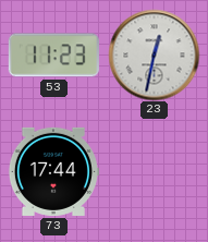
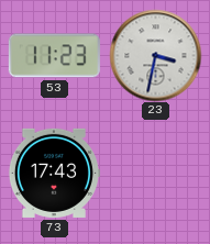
23: 12:32 -> 3:32
73: 17:44 -> 17:43
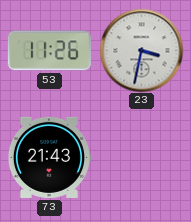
53: 11:23 -> 11:26
73: 17:43 -> 21:43
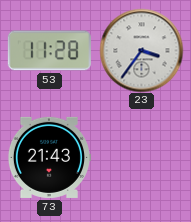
53: 11:26 -> 11:28
23: 3:32 -> 3:36
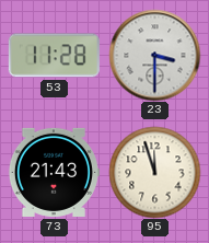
23: 3:36 -> 3:30
95: none -> 11:57
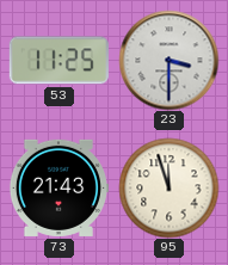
53: 11:28 -> 11:25
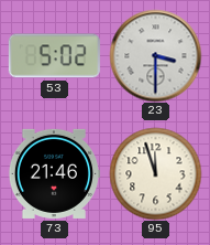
53: 11:25 -> 5:02
73: 21:43 -> 21:46
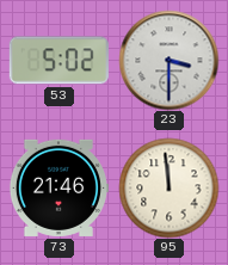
95: 11:57 -> 11:59
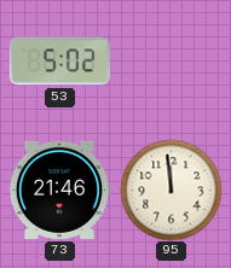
23: 3:30 -> none
